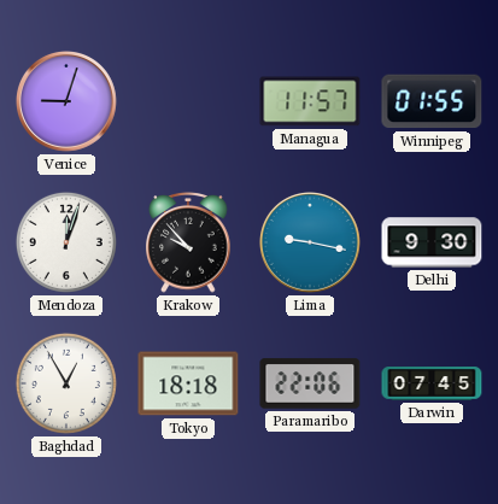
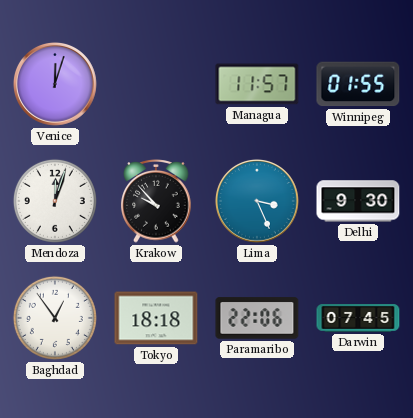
Venice: 9:03 -> 12:03
Lima: 9:17 -> 3:26
Baghdad: 12:55 -> 12:54
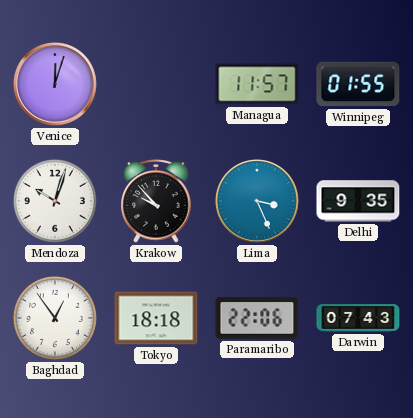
Mendoza: 12:03 -> 10:03
Delhi: 9:30 -> 9:35
Darwin: 07:45 -> 07:43
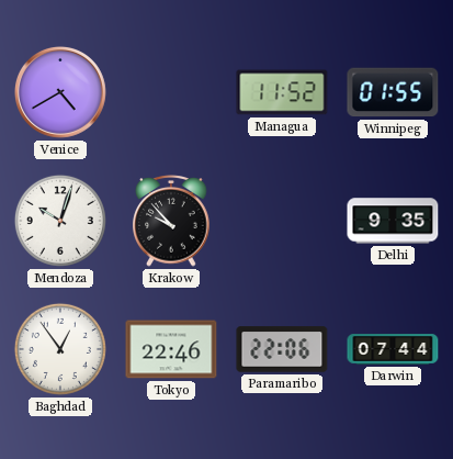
Venice: 12:03 -> 4:40
Managua: 11:57 -> 11:52
Lima: 3:26 -> none
Tokyo: 18:18 -> 22:46
Darwin: 07:43 -> 07:44
